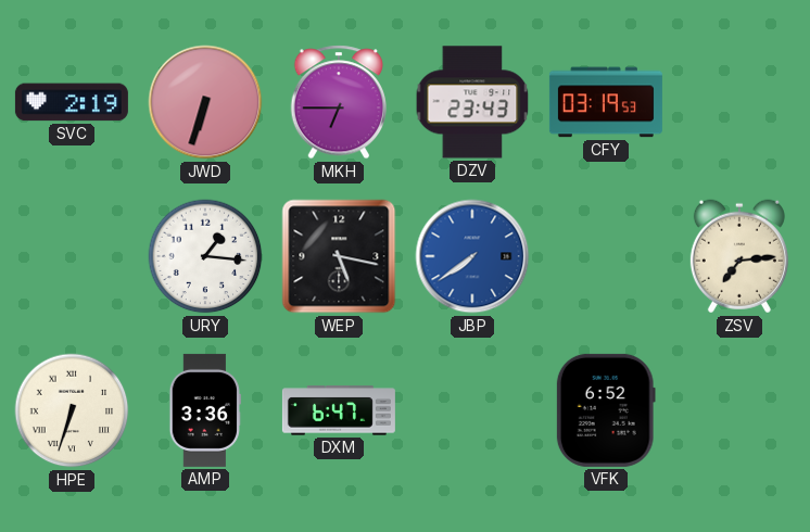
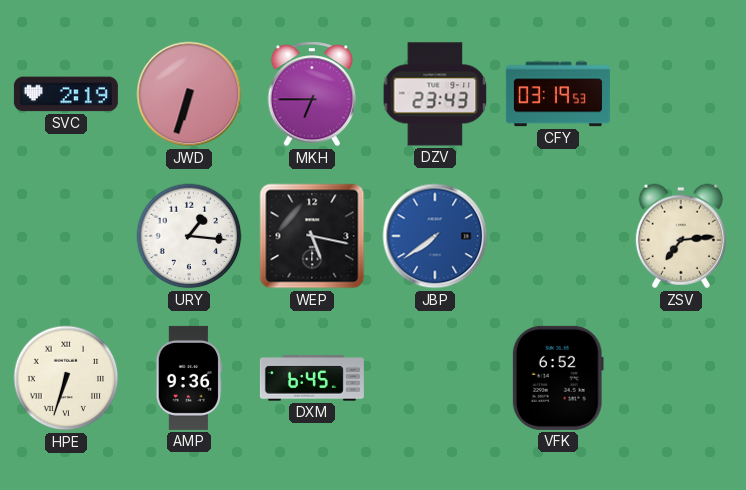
AMP: 3:36 -> 9:36
DXM: 6:47 -> 6:45
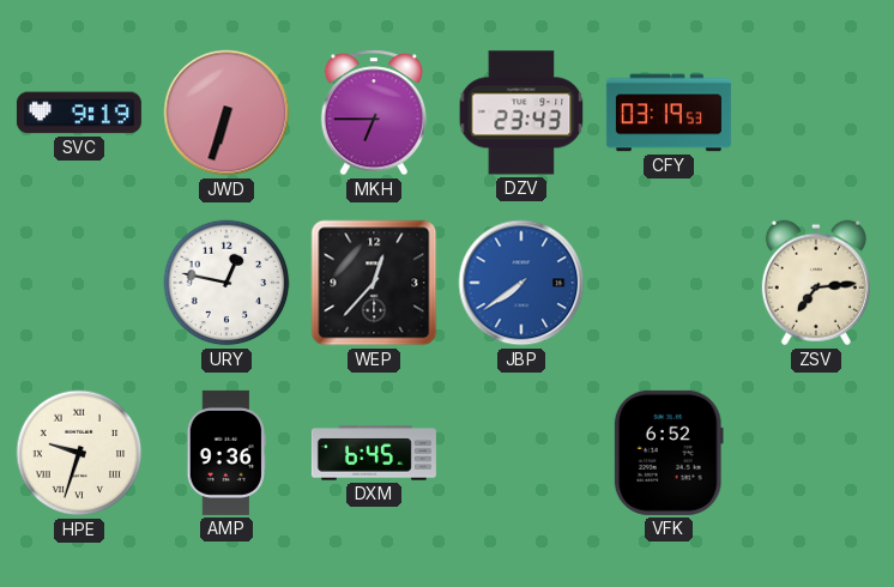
SVC: 2:19 -> 9:19
URY: 1:16 -> 12:47
WEP: 5:17 -> 12:37
HPE: 6:33 -> 9:33
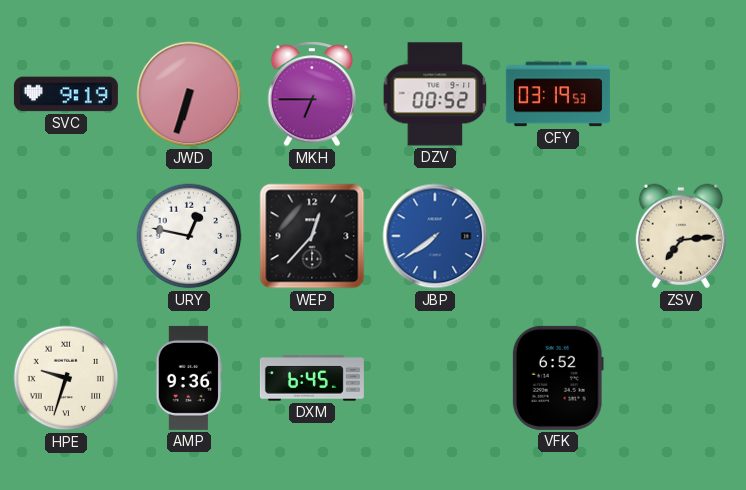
DZV: 23:43 -> 00:52
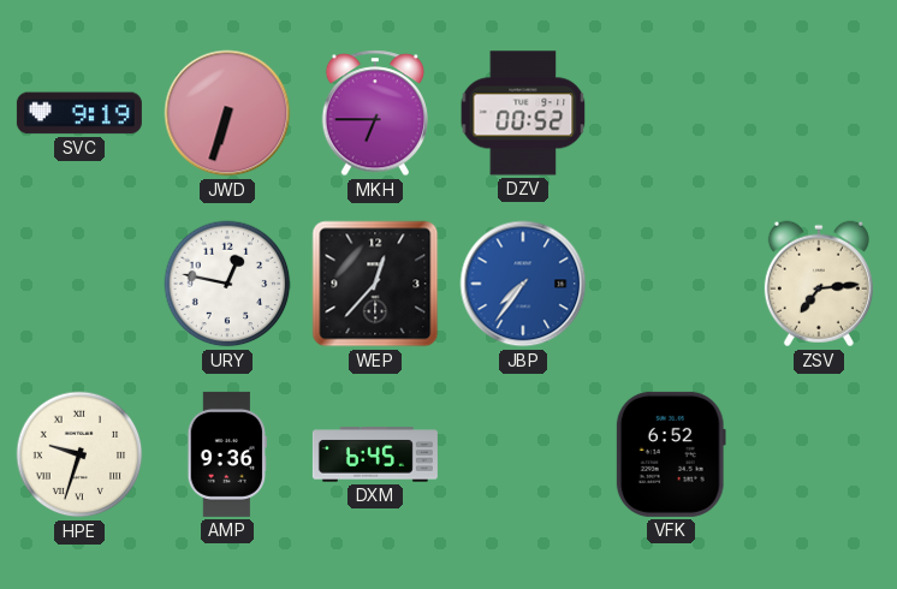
CFY: 03:19 -> none
JBP: 7:39 -> 7:36
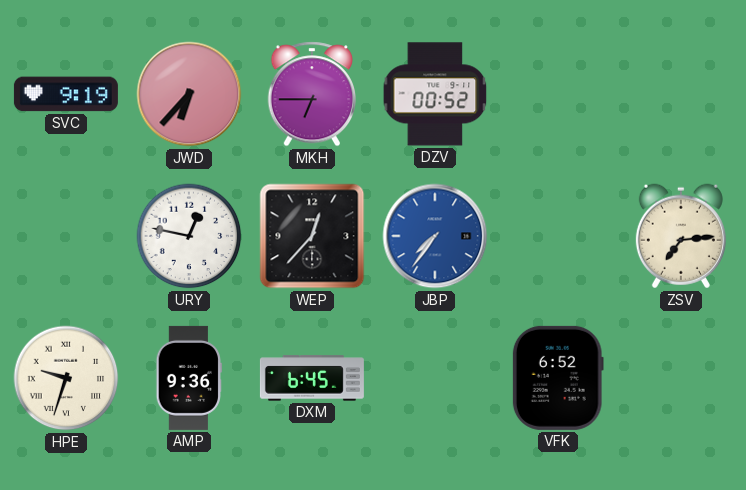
JWD: 6:33 -> 6:37
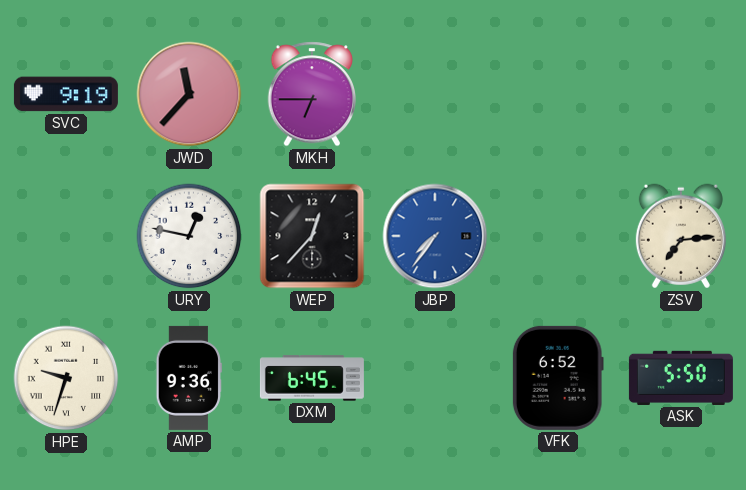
JWD: 6:37 -> 11:37
DZV: 00:52 -> none
ASK: none -> 5:50
